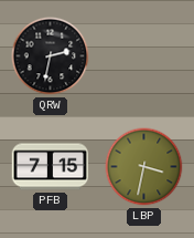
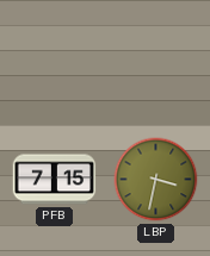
QRW: 2:32 -> none
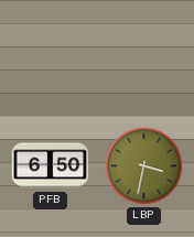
PFB: 7:15 -> 6:50
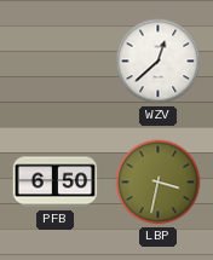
WZV: none -> 12:38
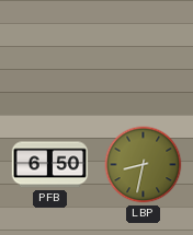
WZV: 12:38 -> none
LBP: 3:32 -> 8:32
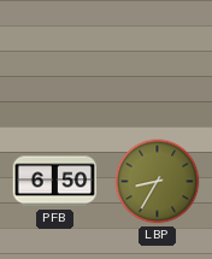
LBP: 8:32 -> 8:35
